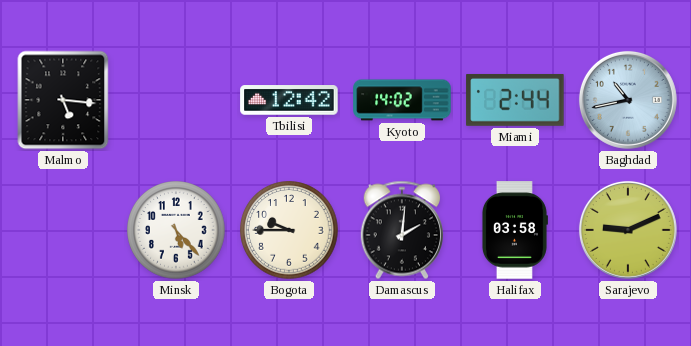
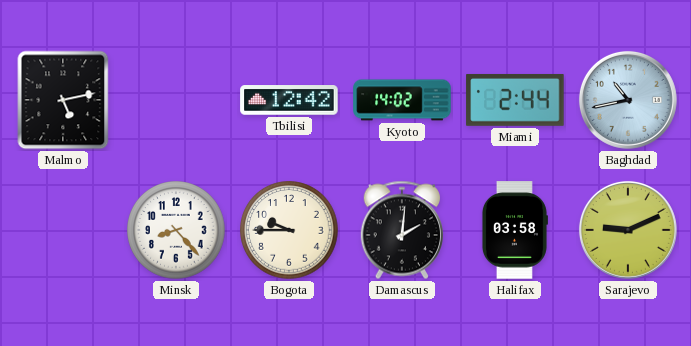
Malmo: 5:16 -> 5:13
Minsk: 5:23 -> 8:23
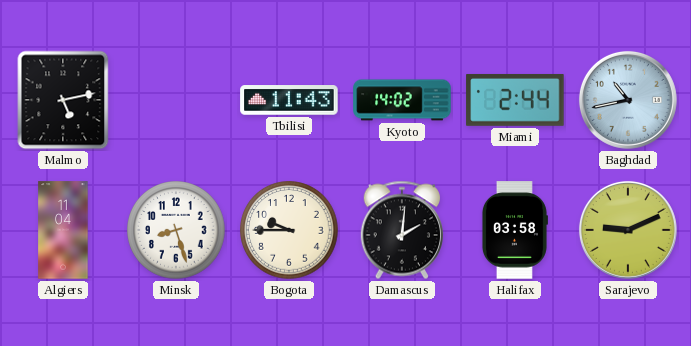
Tbilisi: 12:42 -> 11:43
Algiers: none -> 11:04
Minsk: 8:23 -> 8:27
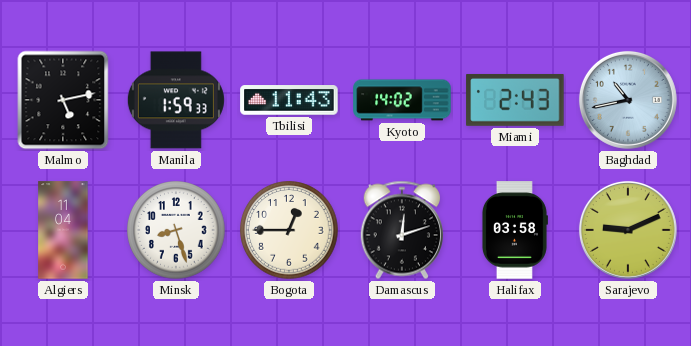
Manila: none -> 1:59
Miami: 2:44 -> 2:43
Bogota: 9:45 -> 12:45
Damascus: 2:01 -> 12:12
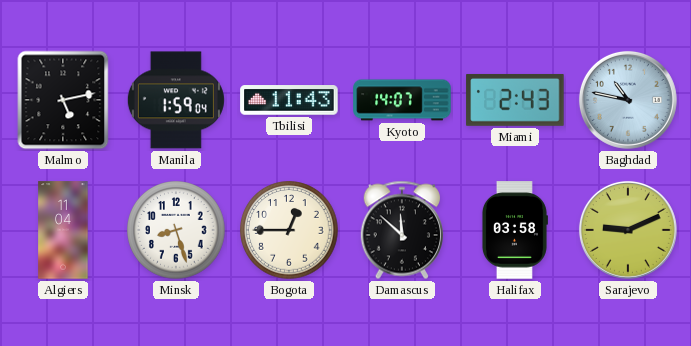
Manila: 1:59:33 -> 1:59:04
Kyoto: 14:02 -> 14:07
Baghdad: 10:43 -> 10:47
Damascus: 12:12 -> 11:52
